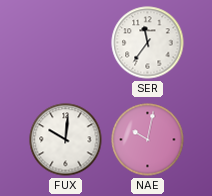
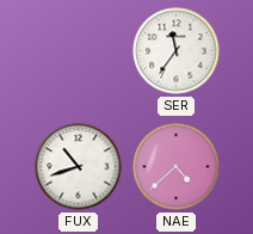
FUX: 10:01 -> 10:42
NAE: 10:02 -> 4:38
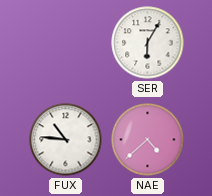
SER: 11:36 -> 6:05
FUX: 10:42 -> 10:46
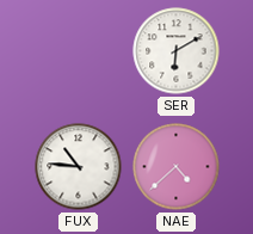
SER: 6:05 -> 6:10
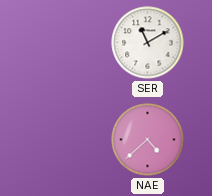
SER: 6:10 -> 11:10
FUX: 10:46 -> none
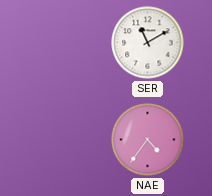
NAE: 4:38 -> 4:36
